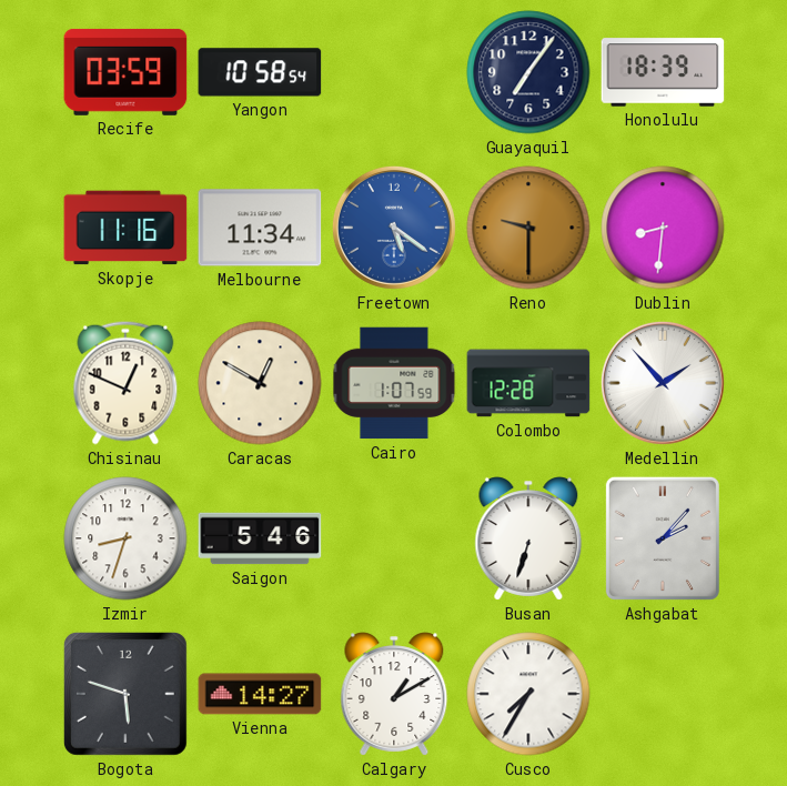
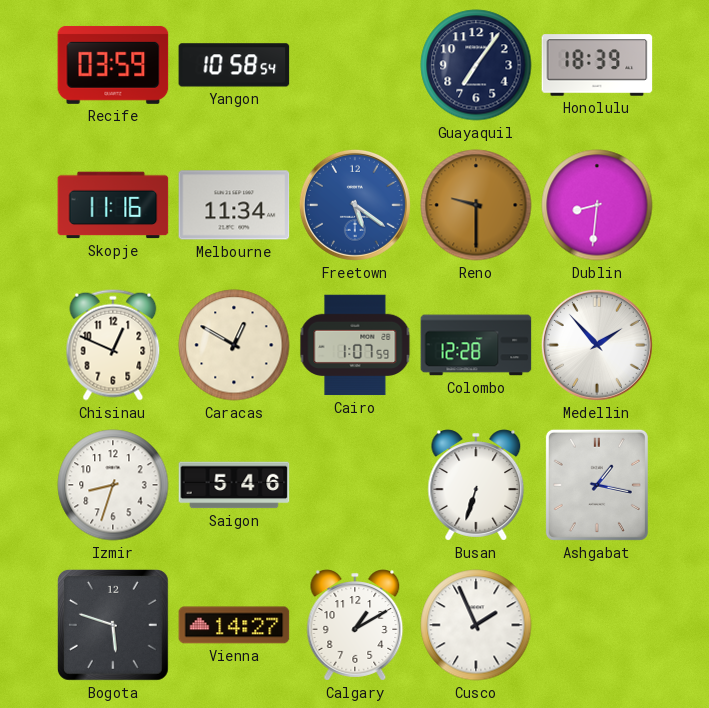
Ashgabat: 2:07 -> 1:17
Cusco: 7:35 -> 1:56
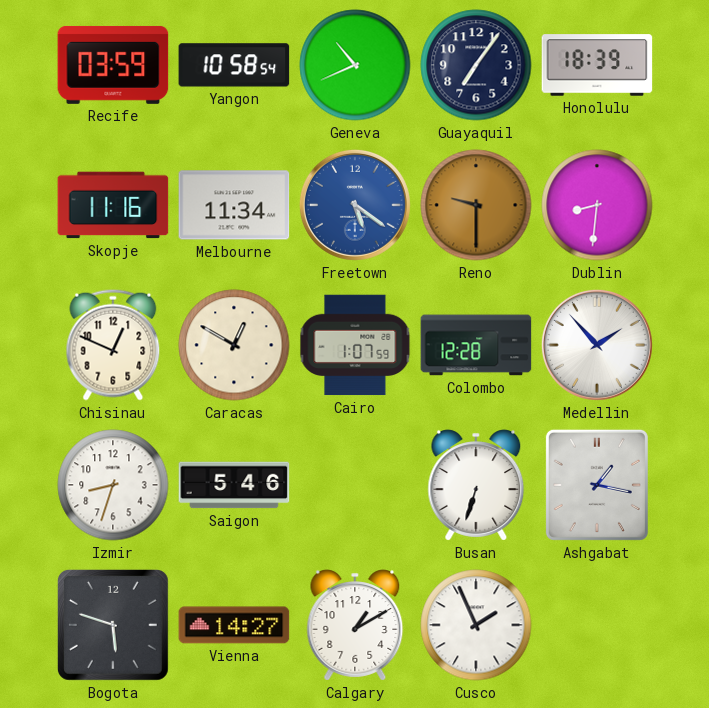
Geneva: none -> 10:41
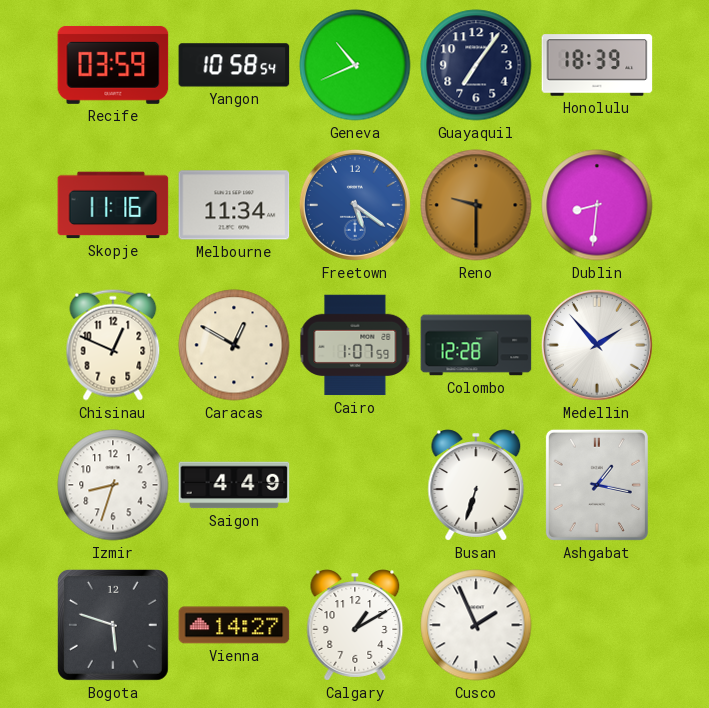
Saigon: 5:46 -> 4:49
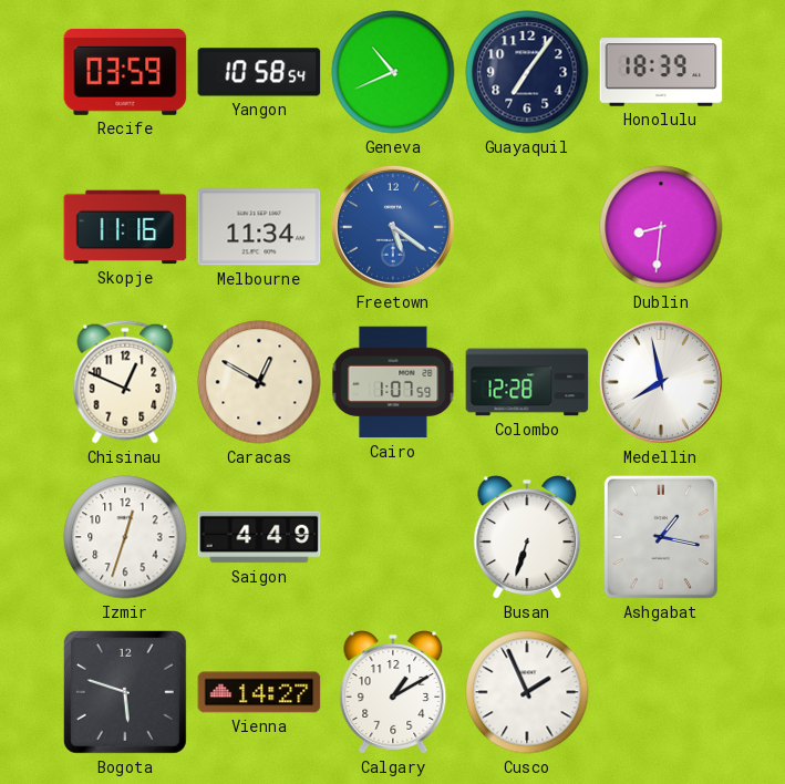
Reno: 9:30 -> none
Medellin: 1:53 -> 7:58
Izmir: 8:33 -> 12:33
